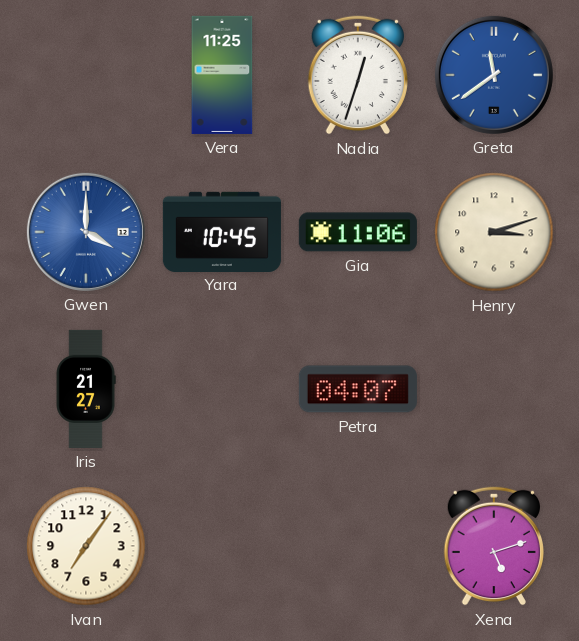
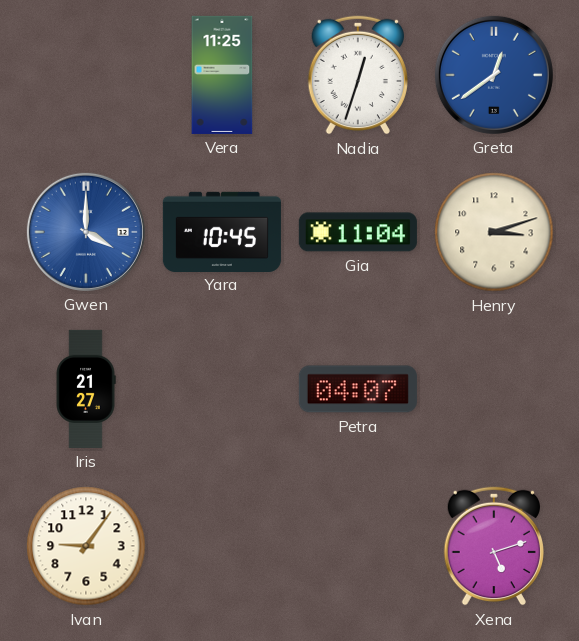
Greta: 11:39 -> 12:39
Gia: 11:06 -> 11:04
Ivan: 7:06 -> 9:06
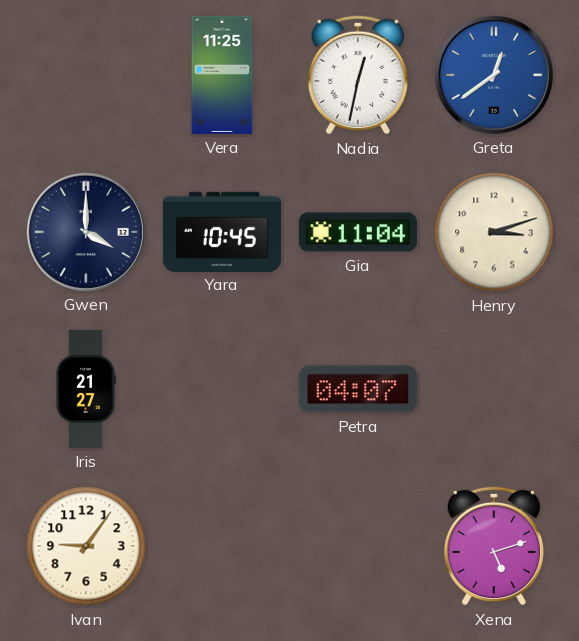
Nadia: 12:33 -> 12:32
Gwen dial: blue -> navy
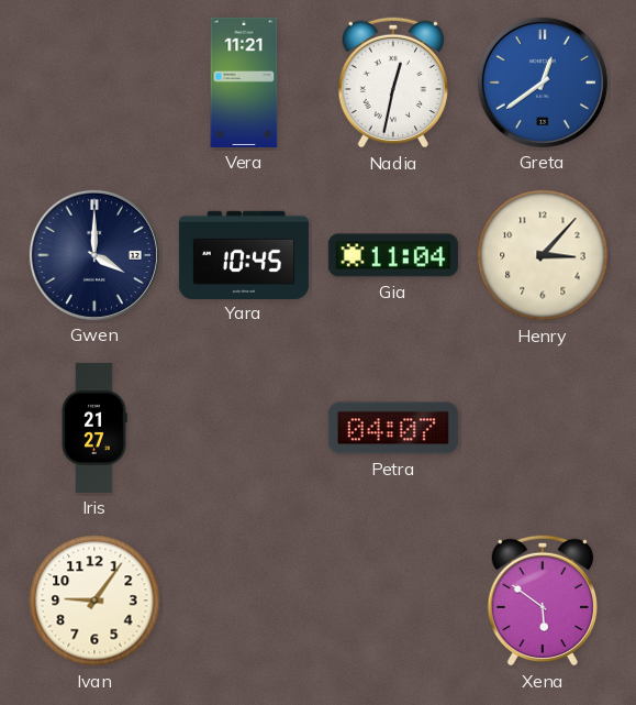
Vera: 11:25 -> 11:21
Henry: 3:12 -> 3:07
Xena: 5:12 -> 5:51
